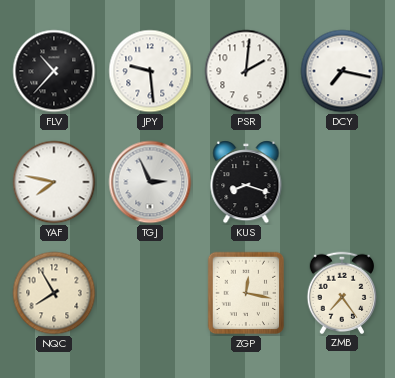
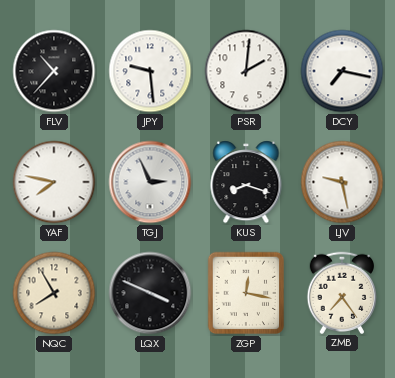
LJV: none -> 9:28
LQX: none -> 3:49
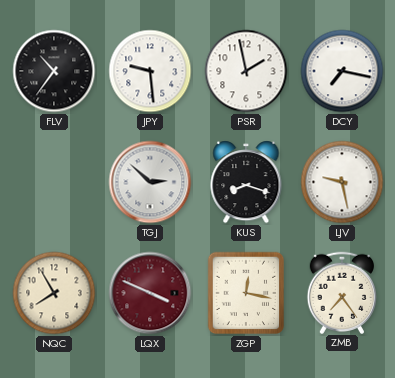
FLV: 10:37 -> 10:36
PSR: 2:01 -> 1:58
YAF: 7:47 -> none
TGJ: 2:56 -> 2:52
LQX dial: black -> burgundy
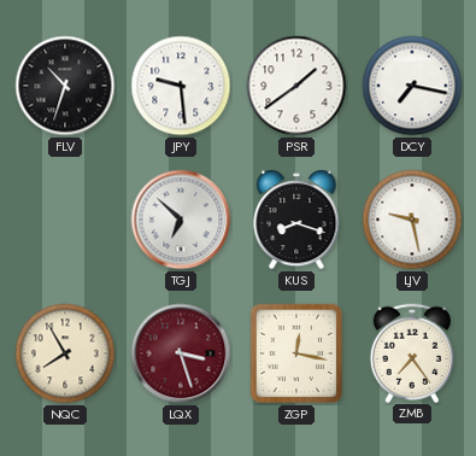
FLV: 10:36 -> 10:33
PSR: 1:58 -> 1:39
TGJ: 2:52 -> 6:52
LQX: 3:49 -> 3:27
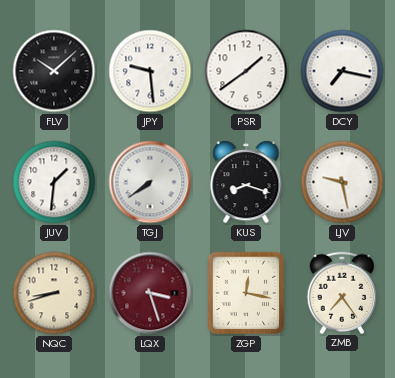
FLV: 10:33 -> 10:08
JUV: none -> 1:31
TGJ: 6:52 -> 7:39
NQC: 7:55 -> 8:42
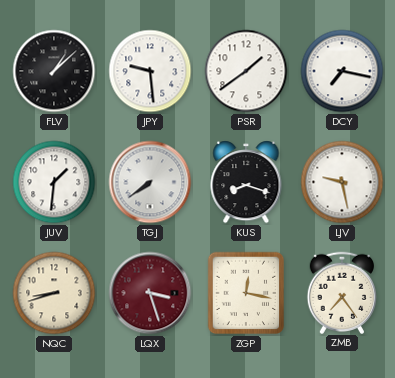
FLV: 10:08 -> 1:08
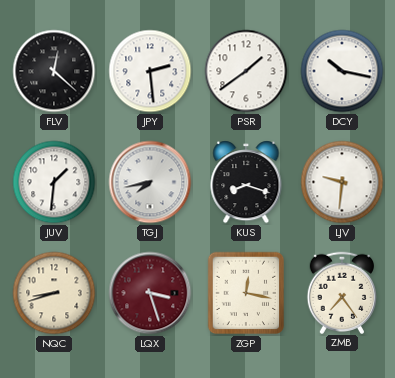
FLV: 1:08 -> 12:22
JPY: 9:29 -> 2:29
DCY: 7:17 -> 10:17
TGJ: 7:39 -> 7:43
LJV: 9:28 -> 9:31
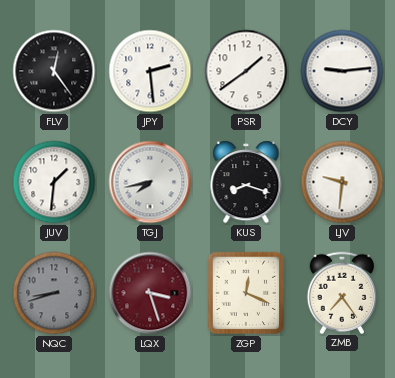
FLV: 12:22 -> 12:24
DCY: 10:17 -> 9:14
NQC dial: cream -> grey
ZGP: 12:17 -> 12:19
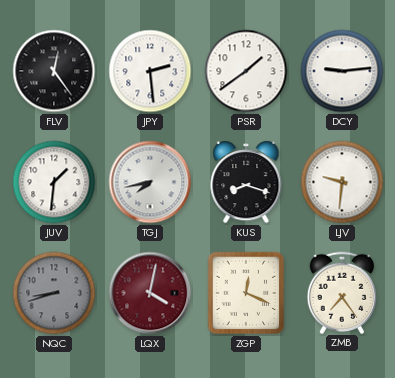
LQX: 3:27 -> 4:02
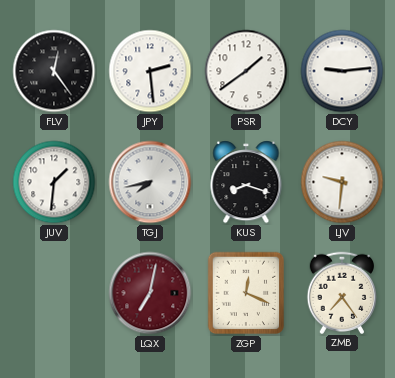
NQC: 8:42 -> none
LQX: 4:02 -> 7:02
